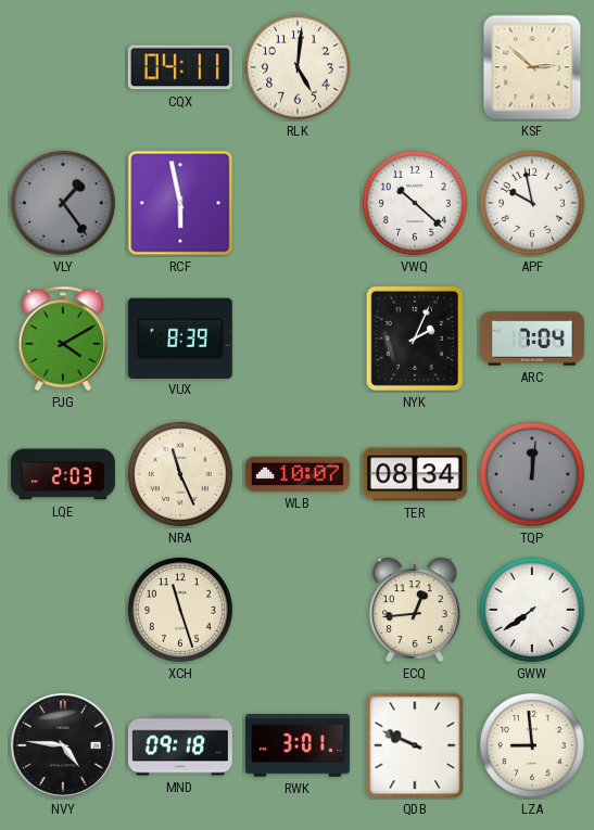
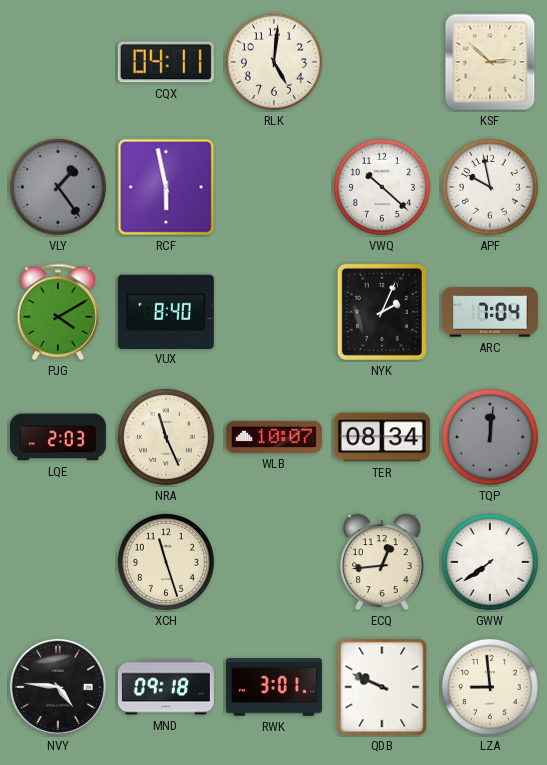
VUX: 8:39 -> 8:40
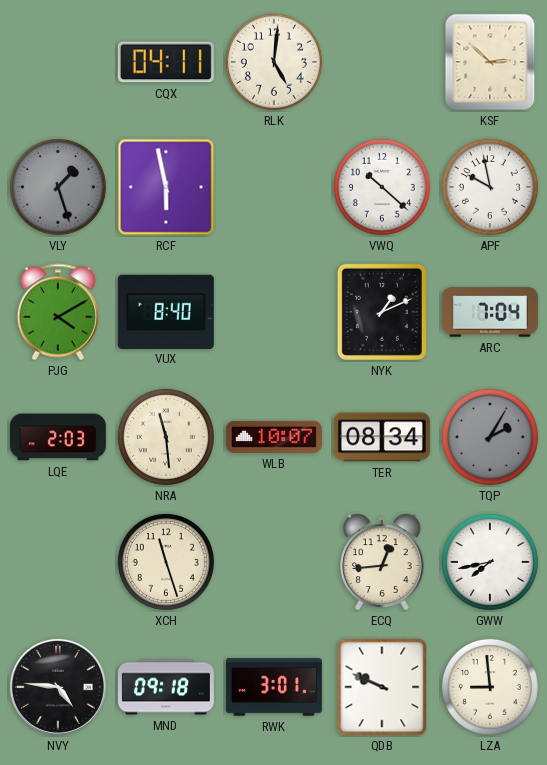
VLY: 1:24 -> 1:27
NYK: 2:04 -> 1:11
NRA: 11:26 -> 11:29
TQP: 12:01 -> 2:05
GWW: 7:39 -> 7:43
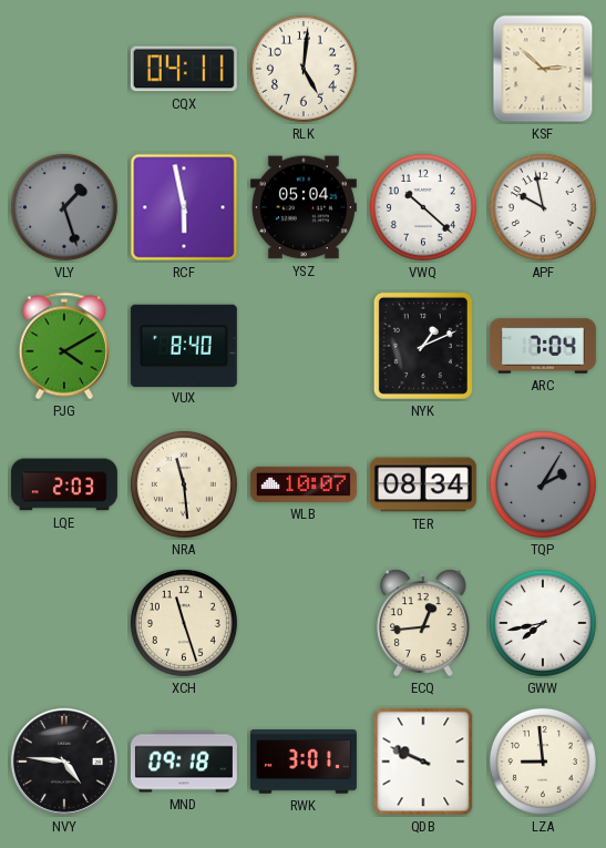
YSZ: none -> 05:04
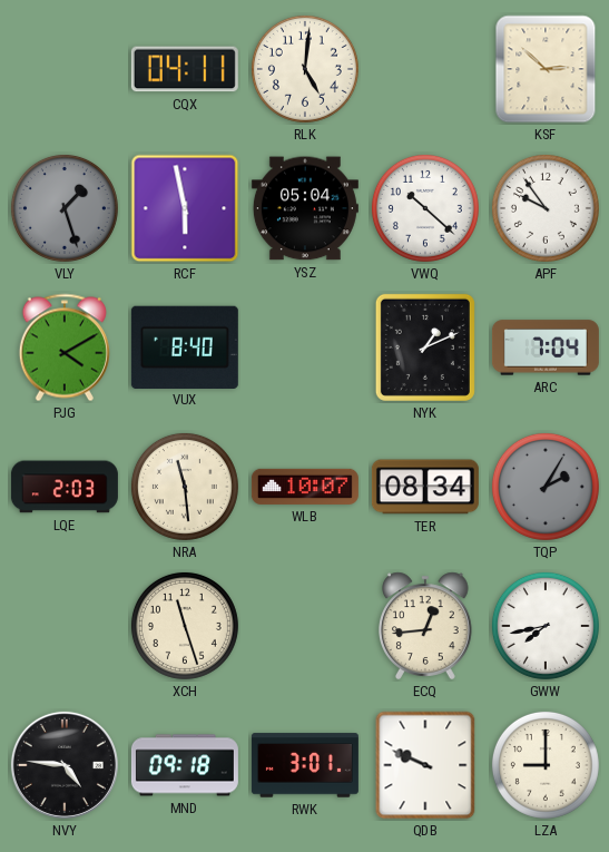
APF: 9:58 -> 9:54
LZA: 8:59 -> 9:00
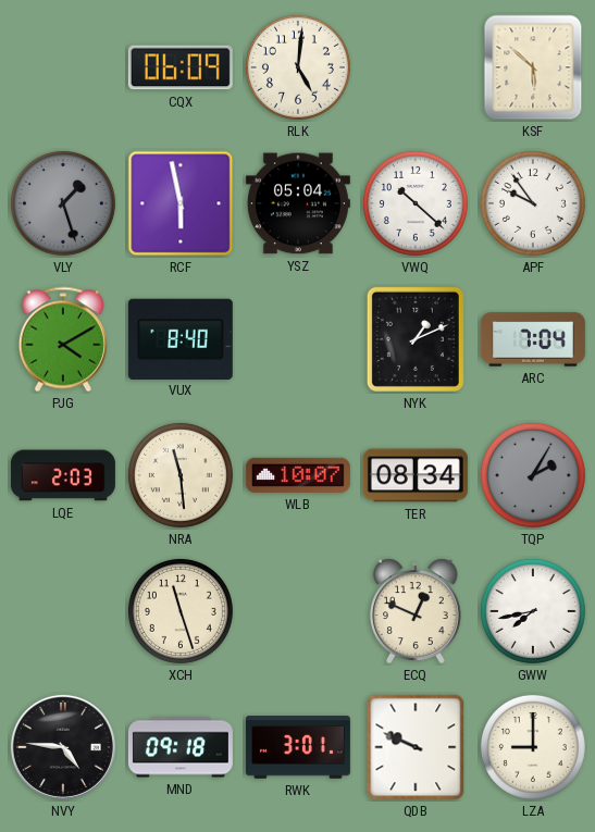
CQX: 04:11 -> 06:09
KSF: 2:52 -> 5:52
ECQ: 12:44 -> 12:49
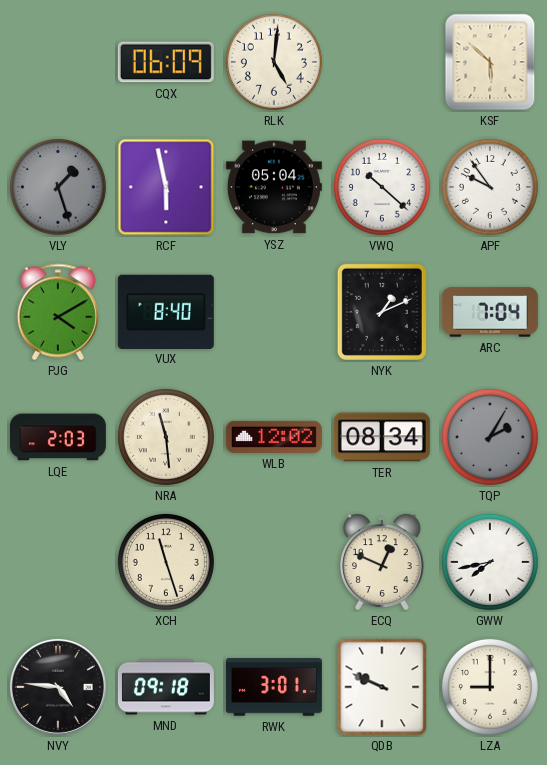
WLB: 10:07 -> 12:02
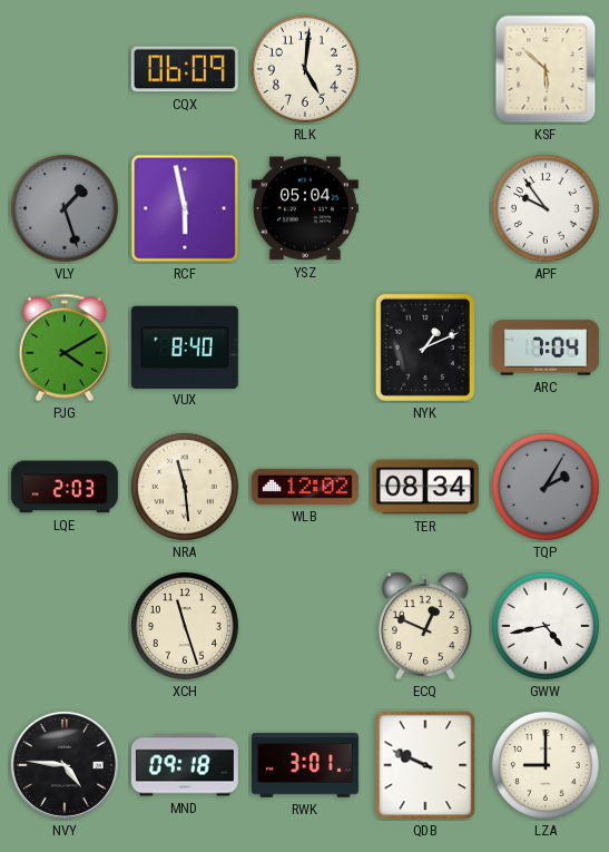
VWQ: 10:22 -> none
GWW: 7:43 -> 4:43
